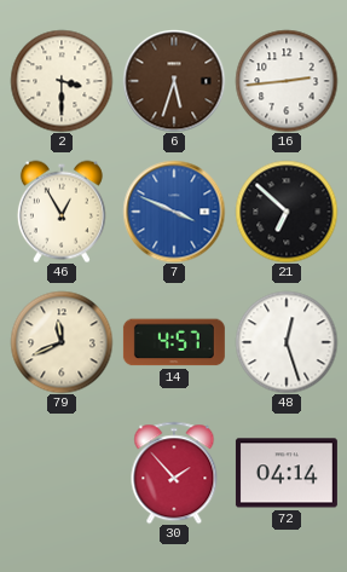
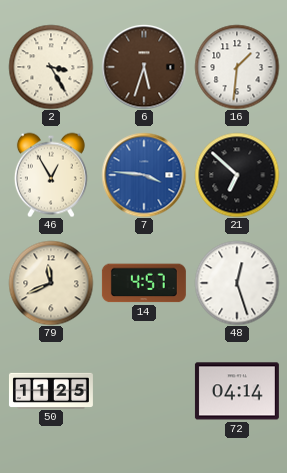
2: 3:30 -> 3:25
16: 2:44 -> 1:31
7: 3:49 -> 3:46
50: none -> 11:25
30: 1:53 -> none
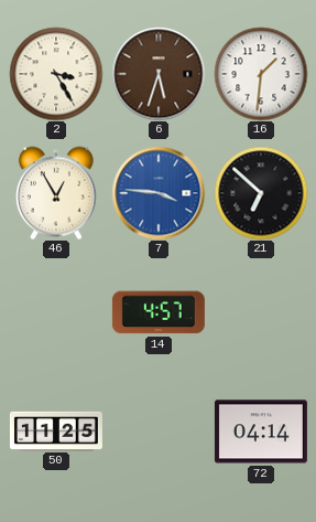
79: 11:41 -> none
48: 12:27 -> none
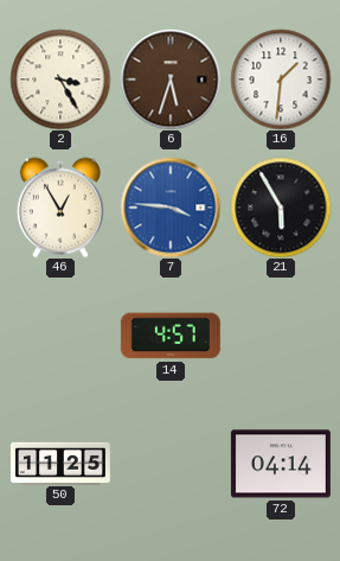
21: 6:52 -> 5:55
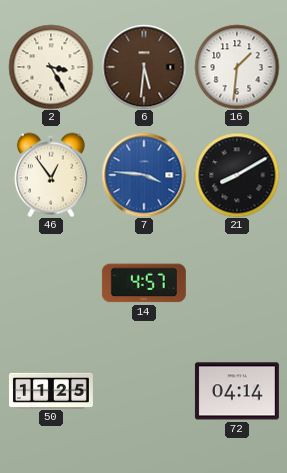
6: 5:33 -> 5:31
46: 12:55 -> 12:54
21: 5:55 -> 8:10
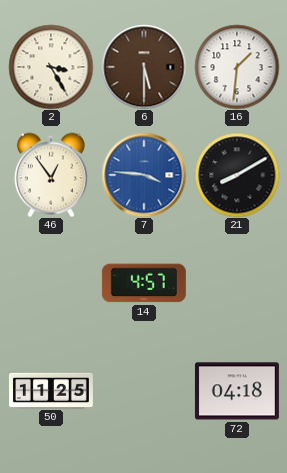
6: 5:31 -> 5:30
72: 04:14 -> 04:18
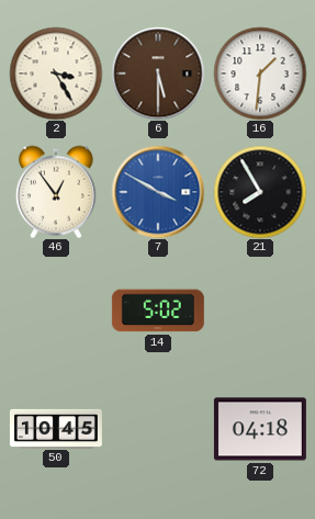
7: 3:46 -> 3:50
21: 8:10 -> 7:55
14: 4:57 -> 5:02
50: 11:25 -> 10:45
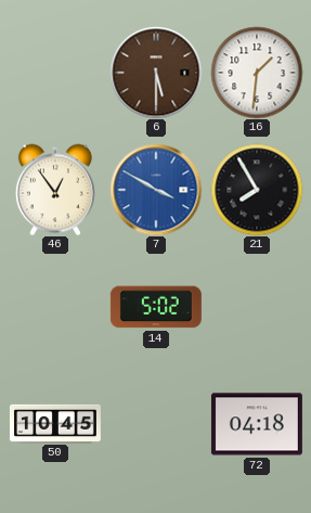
2: 3:25 -> none
